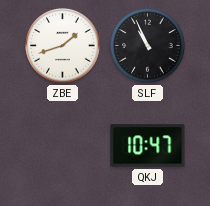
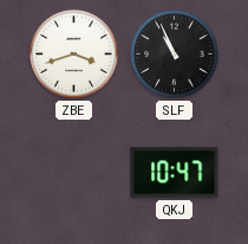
ZBE: 1:42 -> 3:42
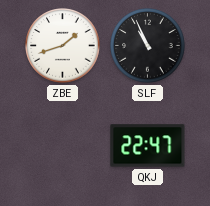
ZBE: 3:42 -> 1:42
QKJ: 10:47 -> 22:47
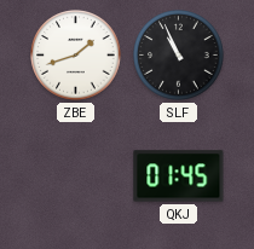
QKJ: 22:47 -> 01:45
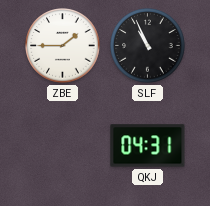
ZBE: 1:42 -> 1:45
QKJ: 01:45 -> 04:31
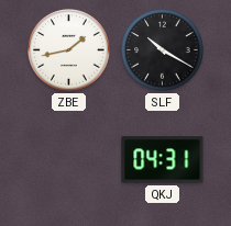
ZBE: 1:45 -> 1:43
SLF: 10:56 -> 10:20
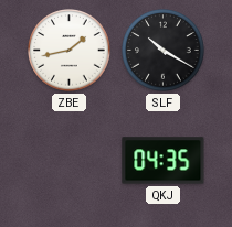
QKJ: 04:31 -> 04:35
